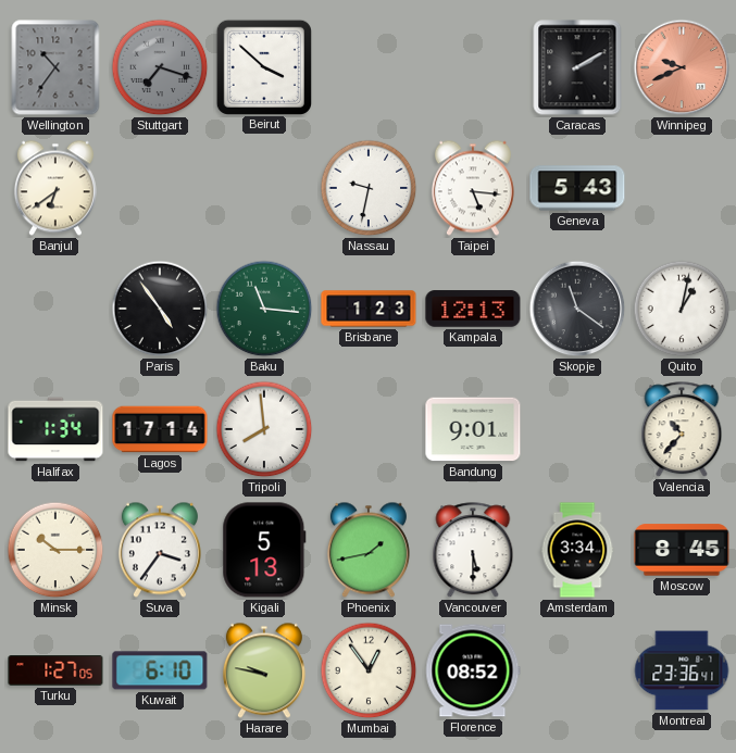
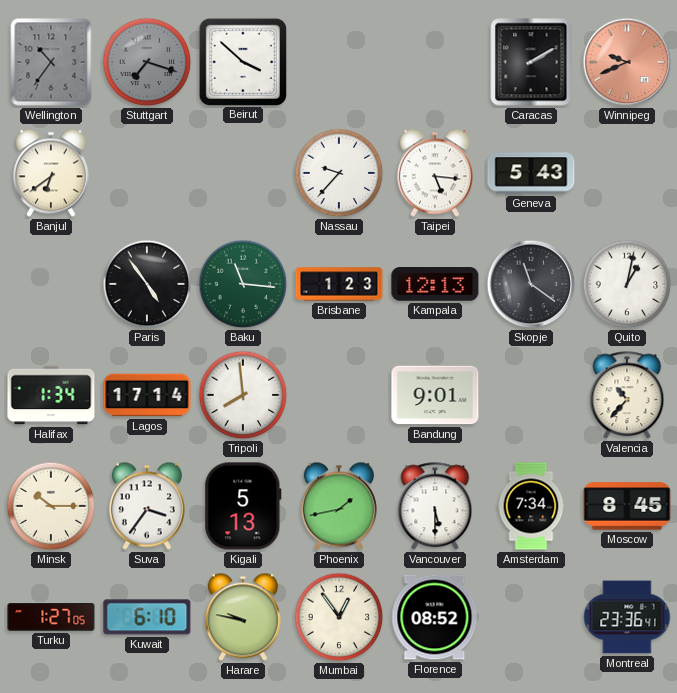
Nassau: 9:32 -> 9:37
Amsterdam: 3:34 -> 7:34
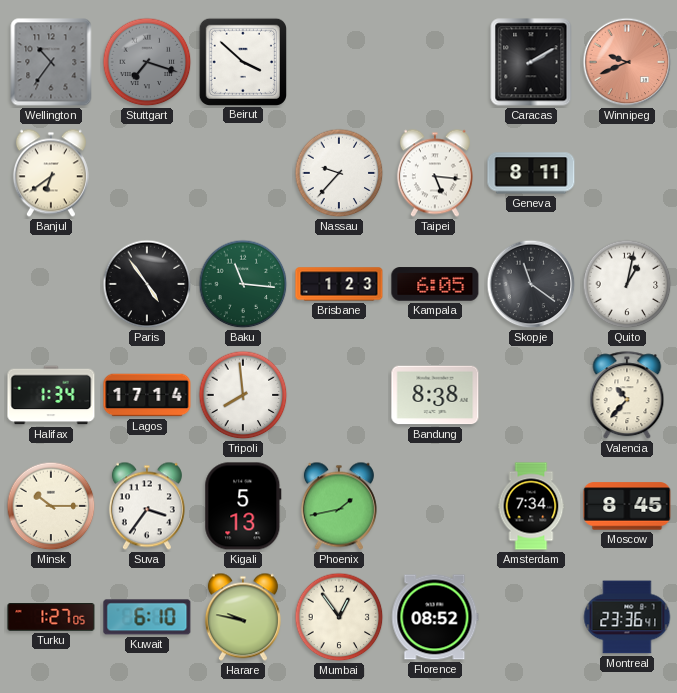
Geneva: 5:43 -> 8:11
Kampala: 12:13 -> 6:05
Bandung: 9:01 -> 8:38
Vancouver: 5:30 -> none
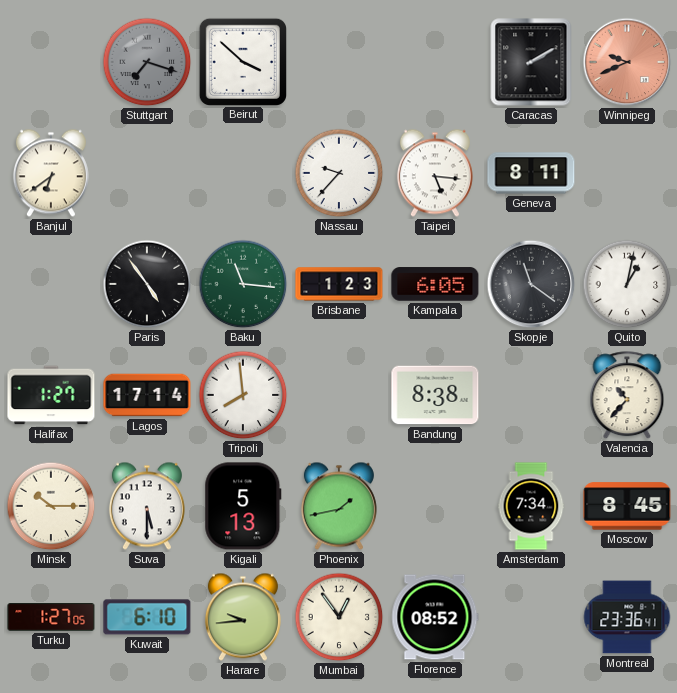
Wellington: 10:36 -> none
Halifax: 1:34 -> 1:27
Suva: 3:36 -> 5:30
Harare: 9:47 -> 9:44
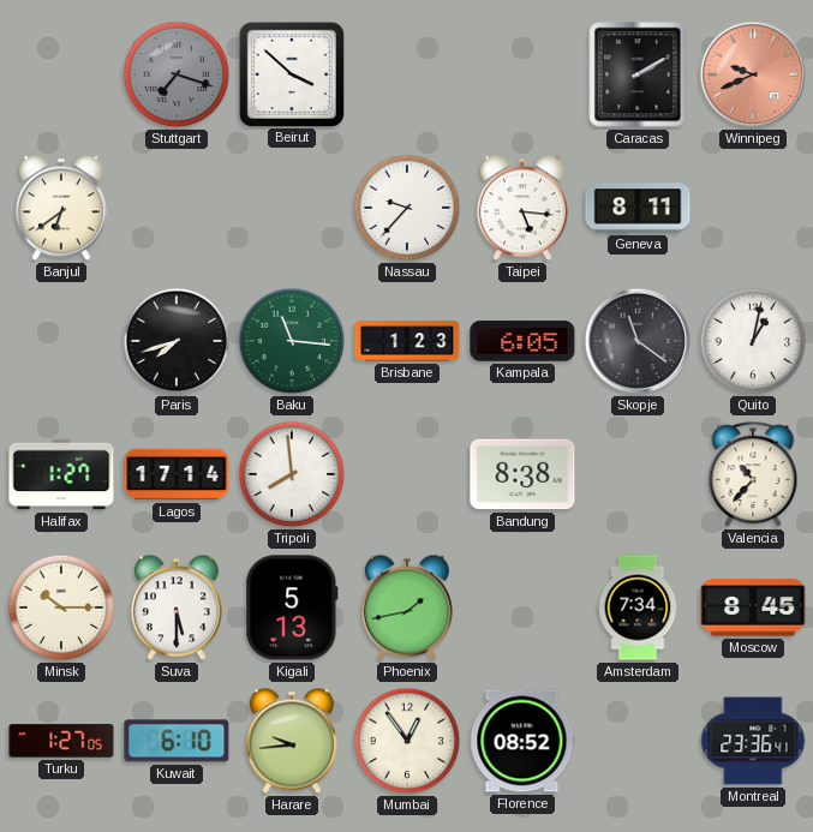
Paris: 4:54 -> 7:42
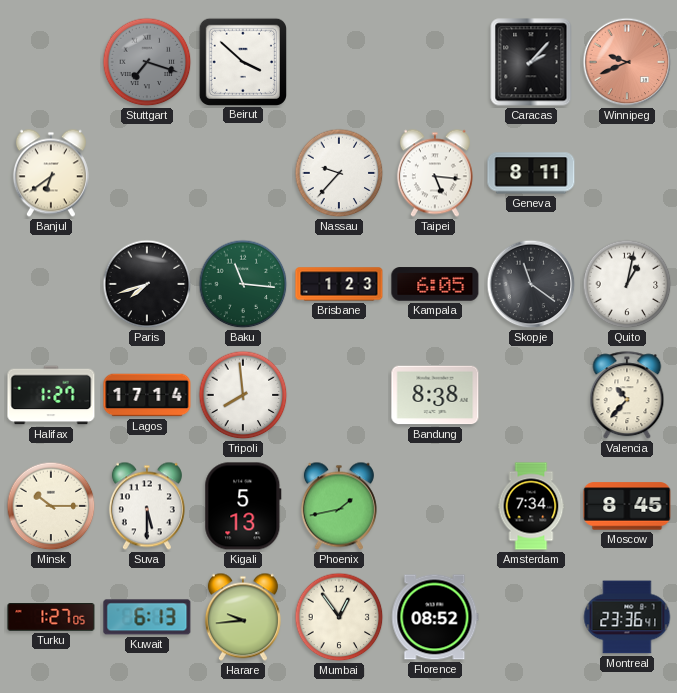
Caracas: 2:10 -> 2:07
Kuwait: 6:10 -> 6:13
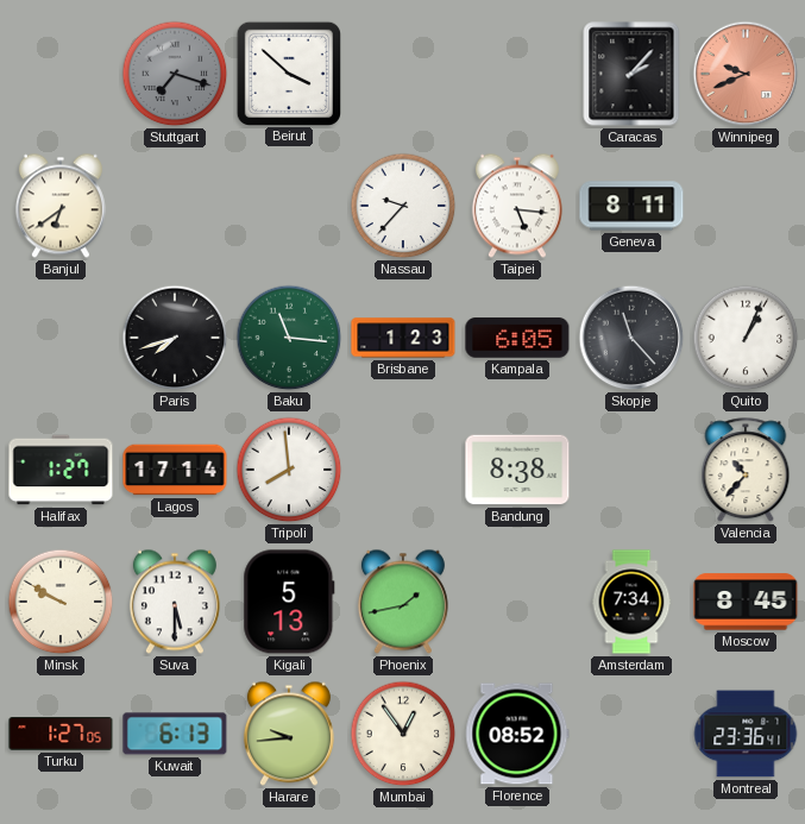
Skopje: 11:21 -> 11:23
Quito: 1:02 -> 1:04
Minsk: 10:15 -> 9:50
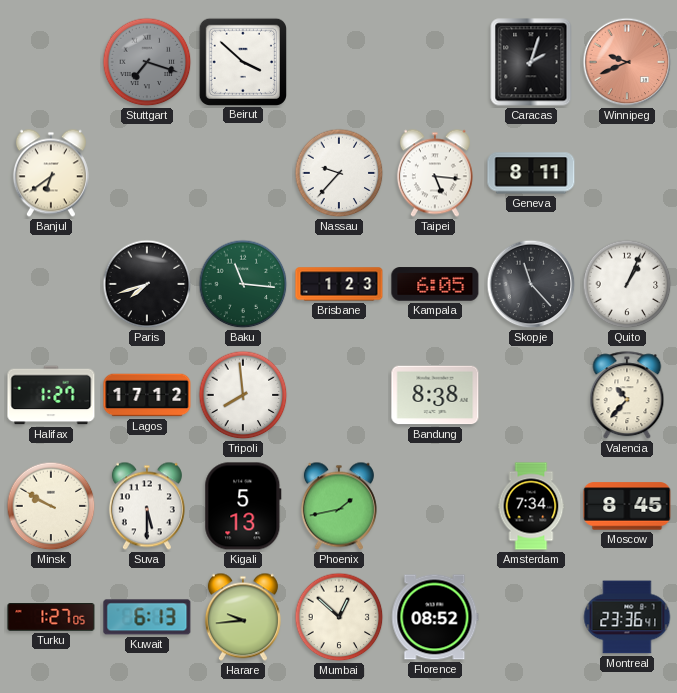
Caracas: 2:07 -> 2:03
Lagos: 17:14 -> 17:12
Mumbai: 12:54 -> 12:52
